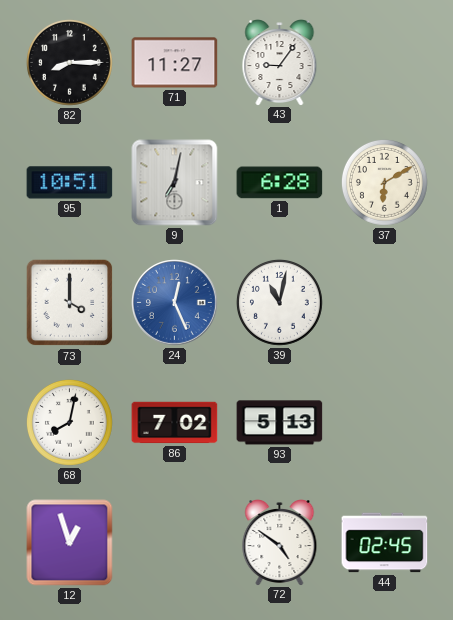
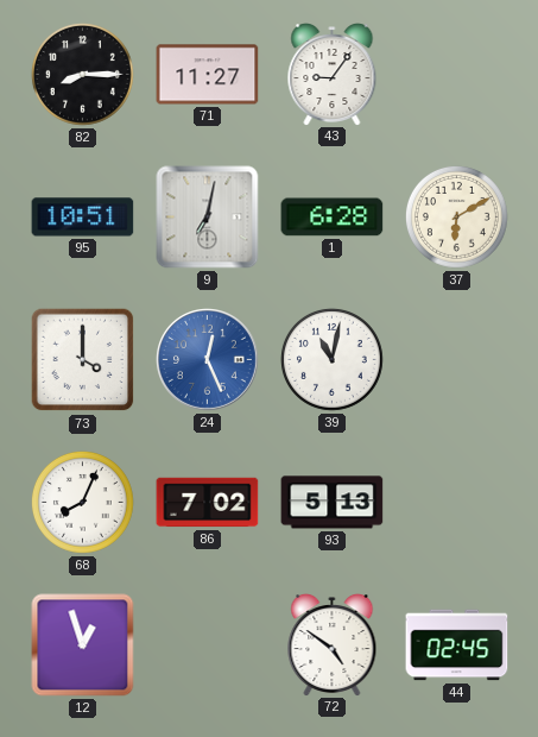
68: 8:02 -> 8:04
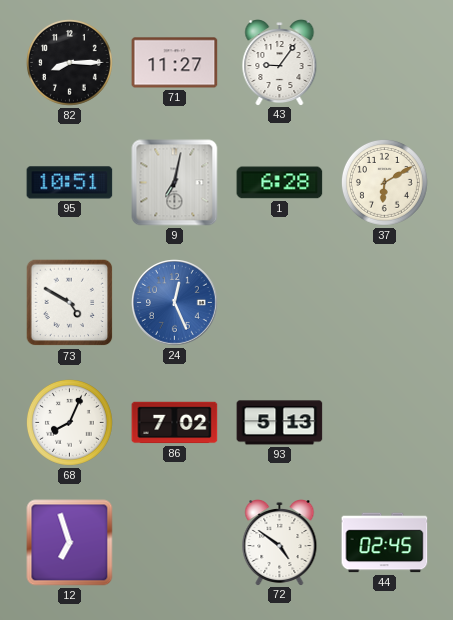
73: 4:00 -> 4:50
39: 11:02 -> none
12: 12:57 -> 6:57
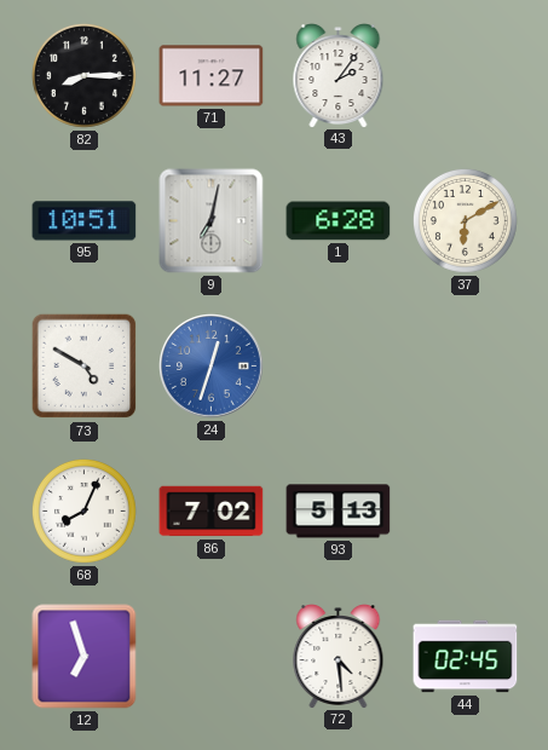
43: 9:06 -> 2:06
24: 12:26 -> 12:33
72: 4:51 -> 4:29
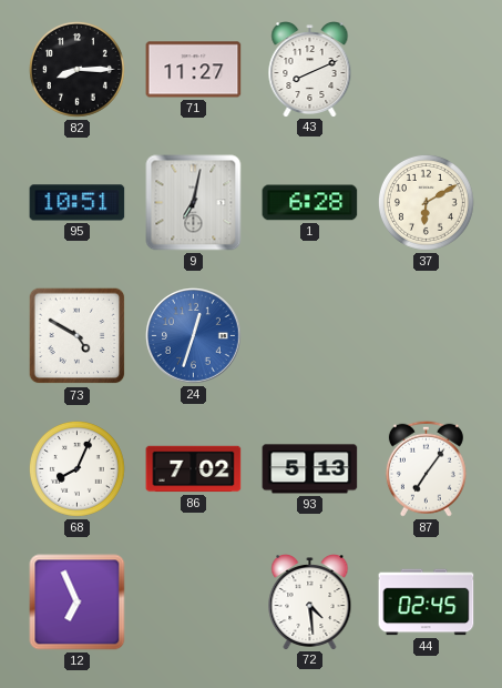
43: 2:06 -> 8:11
87: none -> 7:06
12: 6:57 -> 6:56
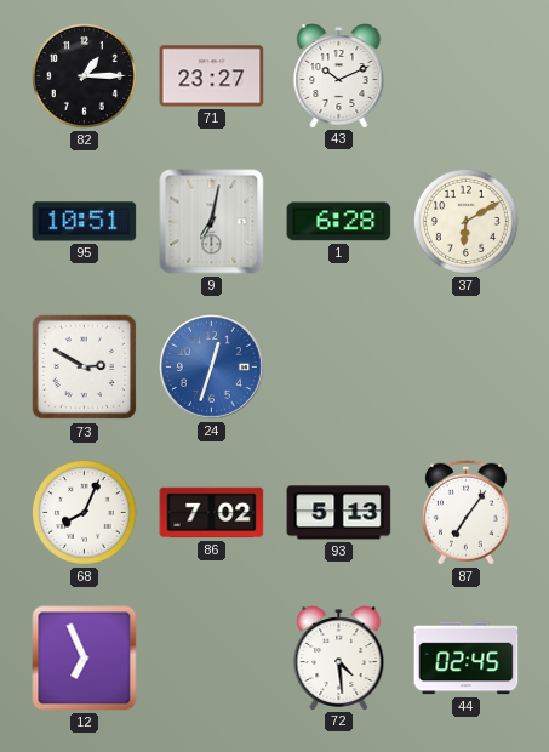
82: 8:15 -> 1:15
71: 11:27 -> 23:27
43: 8:11 -> 10:11
73: 4:50 -> 2:50
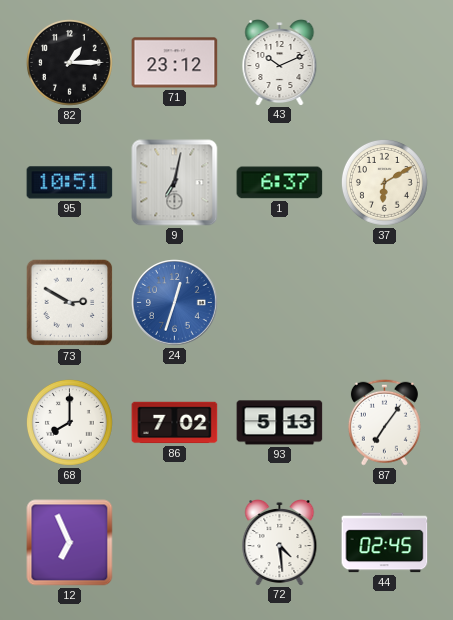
71: 23:27 -> 23:12
1: 6:28 -> 6:37
68: 8:04 -> 8:00
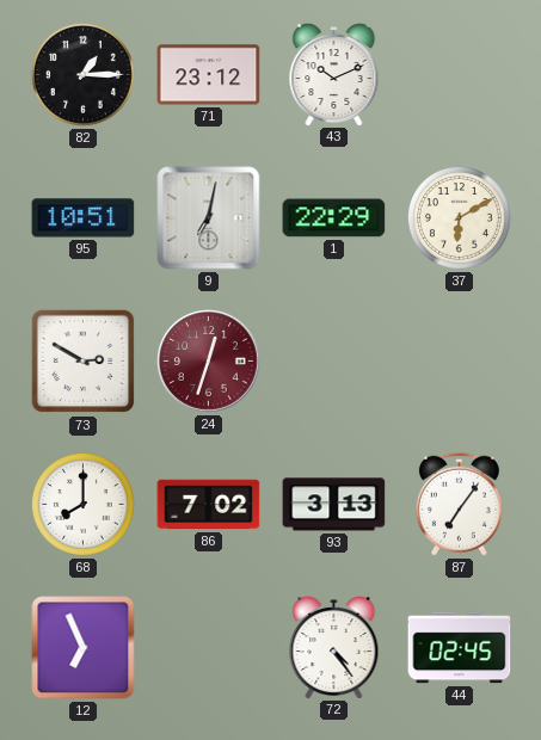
1: 6:37 -> 22:29
24 dial: blue -> burgundy
93: 5:13 -> 3:13
72: 4:29 -> 4:24
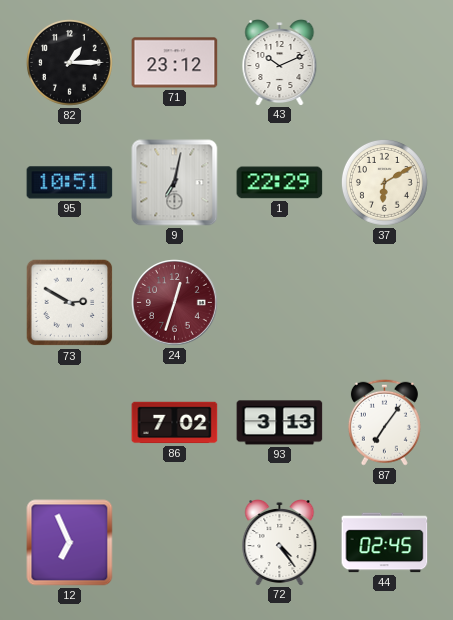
68: 8:00 -> none
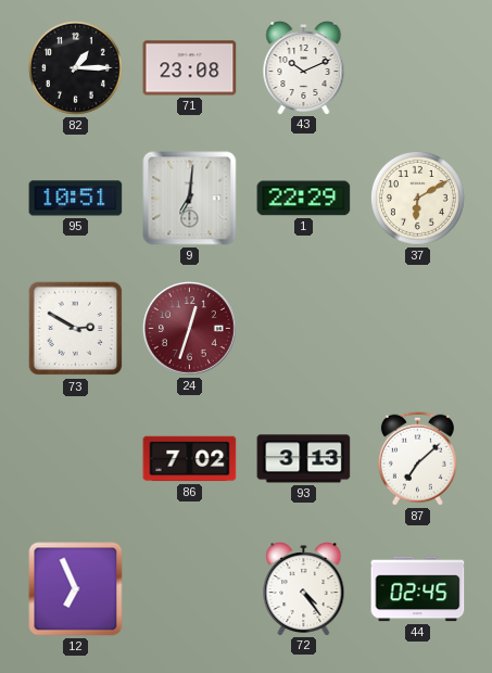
71: 23:12 -> 23:08
9: 7:02 -> 7:01
87: 7:06 -> 7:08
